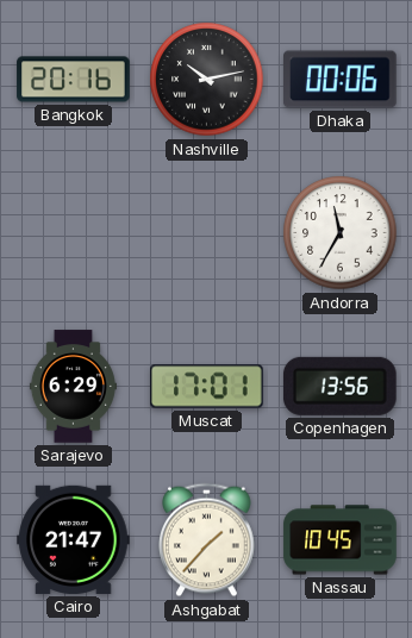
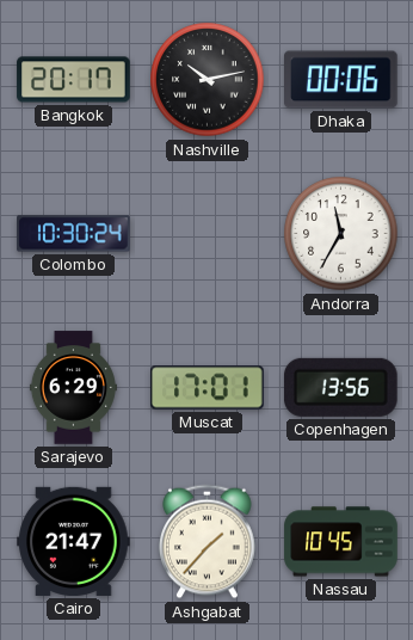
Bangkok: 20:16 -> 20:17
Colombo: none -> 10:30
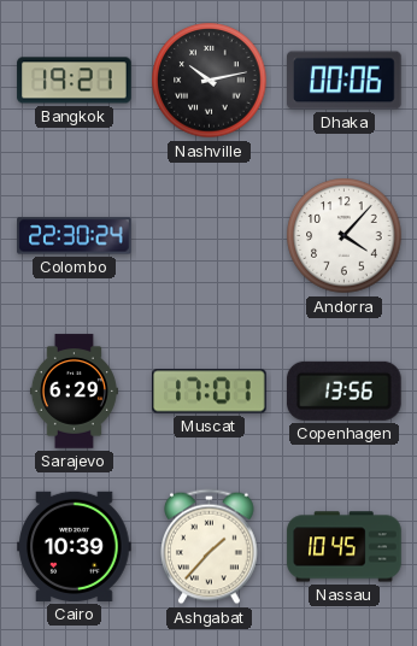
Bangkok: 20:17 -> 19:21
Colombo: 10:30 -> 22:30
Andorra: 11:35 -> 4:07
Cairo: 21:47 -> 10:39
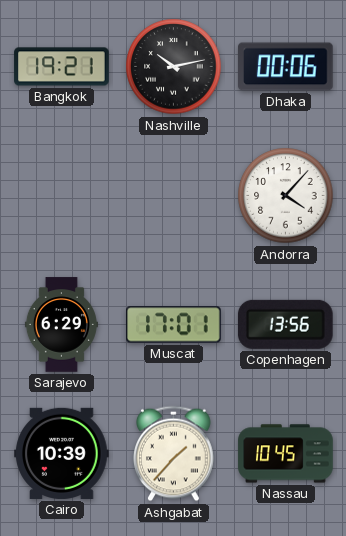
Colombo: 22:30 -> none
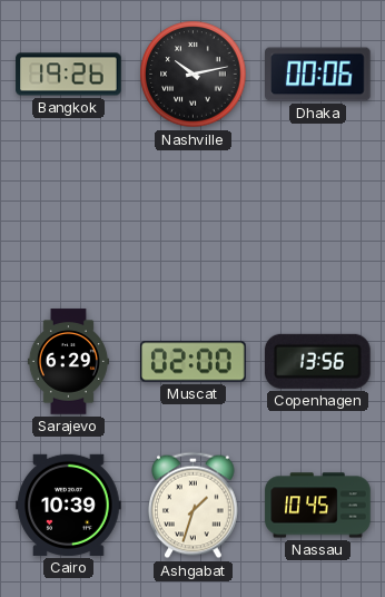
Bangkok: 19:21 -> 19:26
Andorra: 4:07 -> none
Muscat: 17:01 -> 02:00
Ashgabat: 1:37 -> 1:33
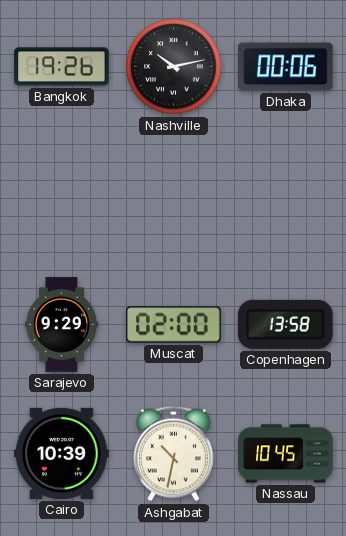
Sarajevo: 6:29 -> 9:29
Copenhagen: 13:56 -> 13:58
Ashgabat: 1:33 -> 10:32
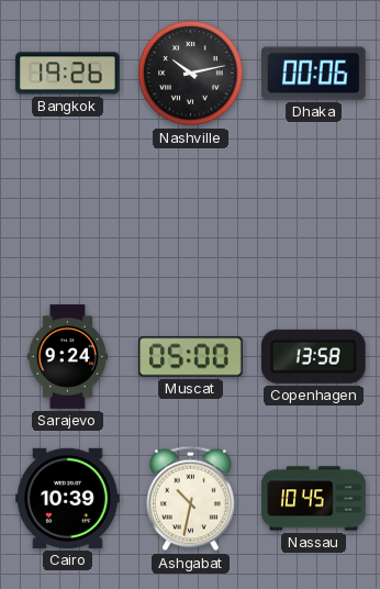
Sarajevo: 9:29 -> 9:24
Muscat: 02:00 -> 05:00
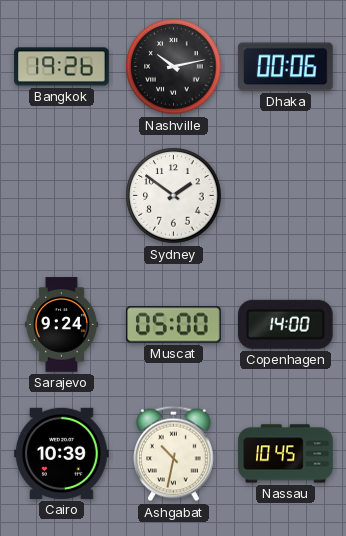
Sydney: none -> 1:51
Copenhagen: 13:58 -> 14:00
